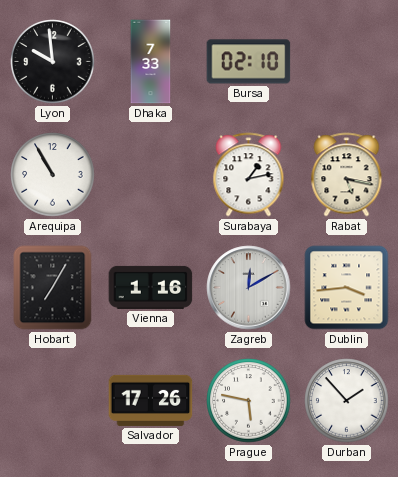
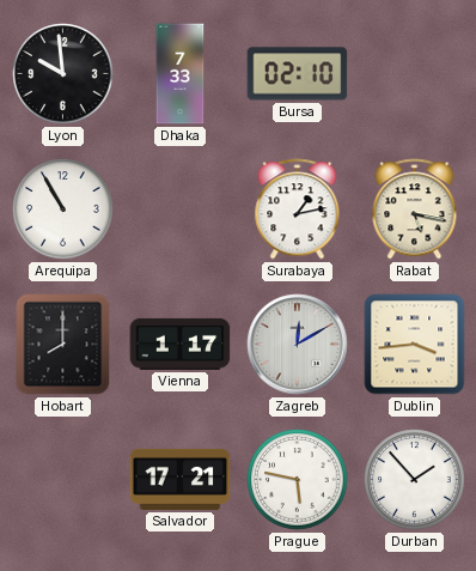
Hobart: 7:05 -> 8:00
Vienna: 1:16 -> 1:17
Salvador: 17:26 -> 17:21
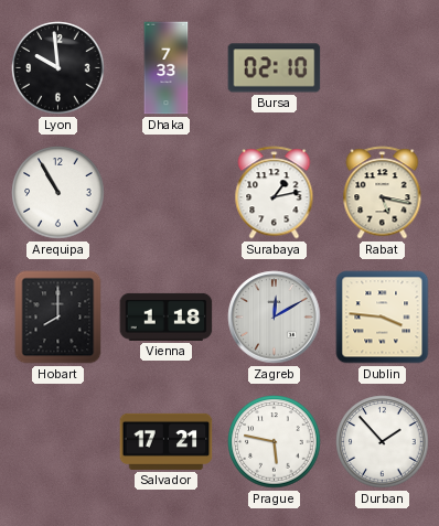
Vienna: 1:17 -> 1:18
Dublin: 3:44 -> 3:46
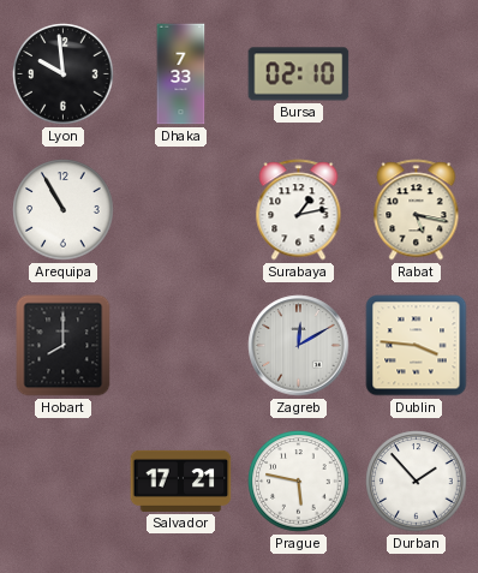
Vienna: 1:18 -> none
